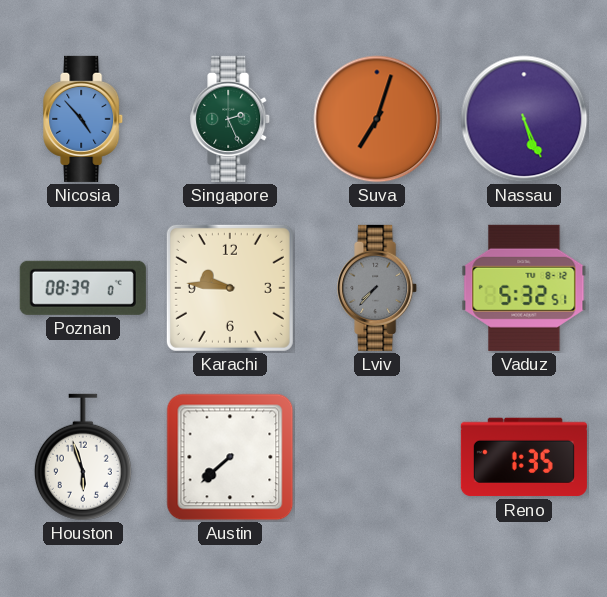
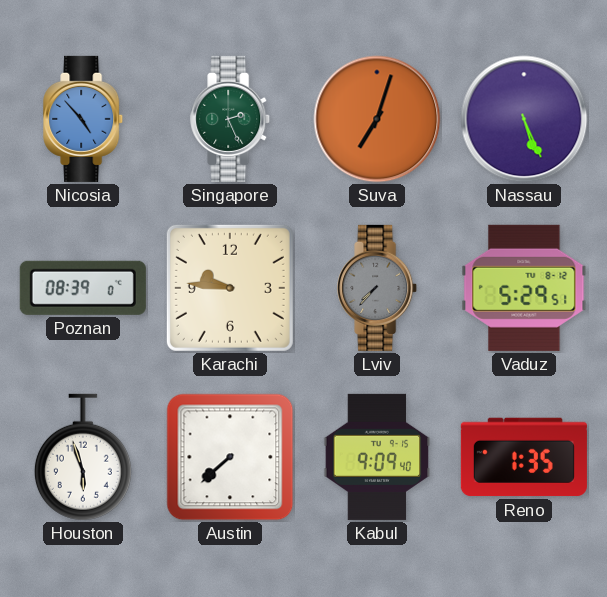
Vaduz: 5:32 -> 5:29
Kabul: none -> 9:09
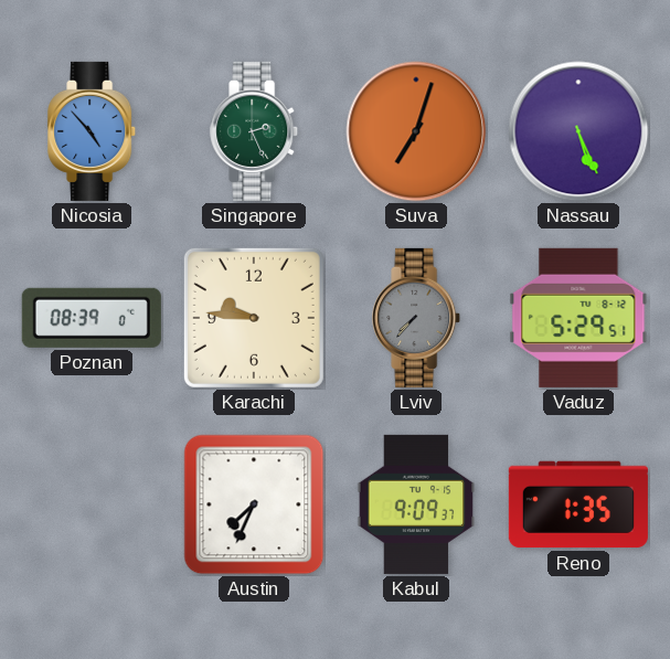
Houston: 5:57 -> none
Austin: 7:38 -> 7:34
Kabul: 9:09:40 -> 9:09:37
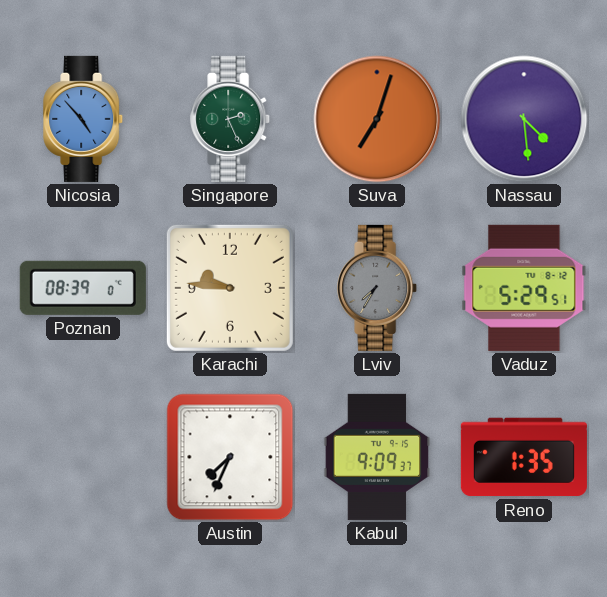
Nassau: 5:26 -> 4:29
Lviv: 7:37 -> 7:35
